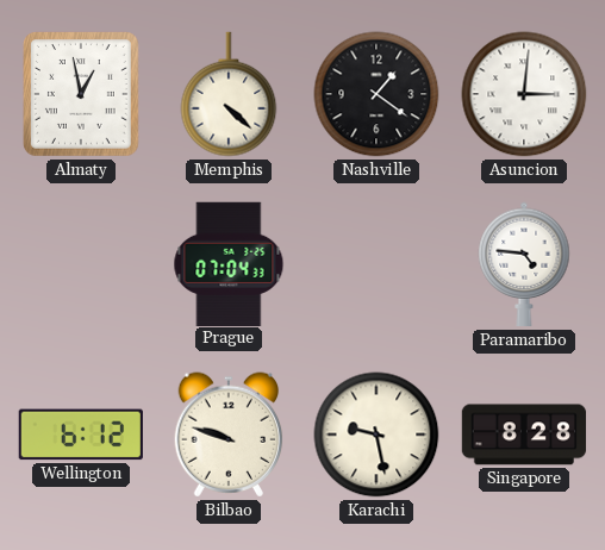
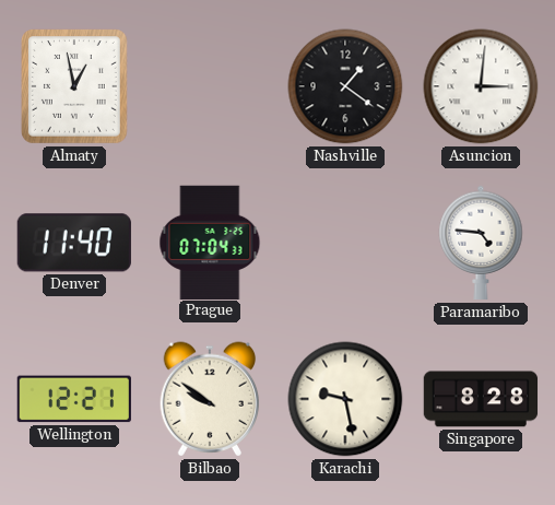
Memphis: 4:22 -> none
Denver: none -> 11:40
Wellington: 6:12 -> 12:21
Bilbao: 9:48 -> 9:51
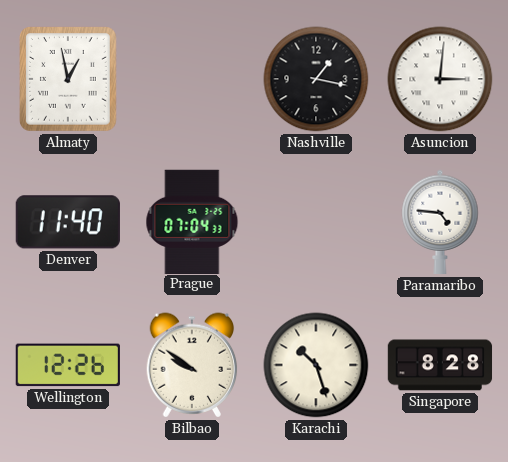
Nashville: 1:21 -> 1:17
Wellington: 12:21 -> 12:26
Karachi: 9:28 -> 10:27
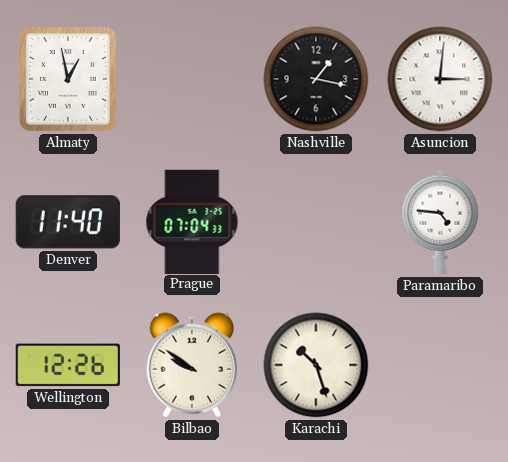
Singapore: 8:28 -> none
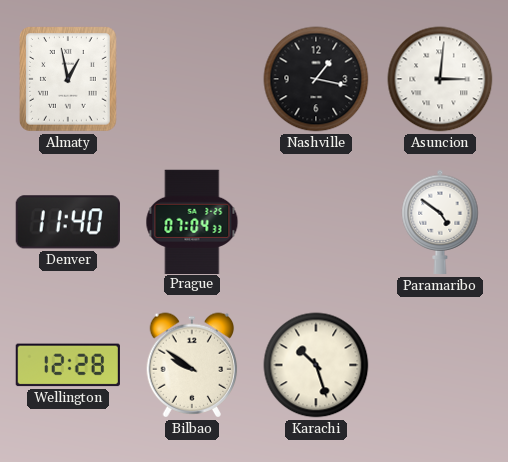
Paramaribo: 4:46 -> 4:51
Wellington: 12:26 -> 12:28
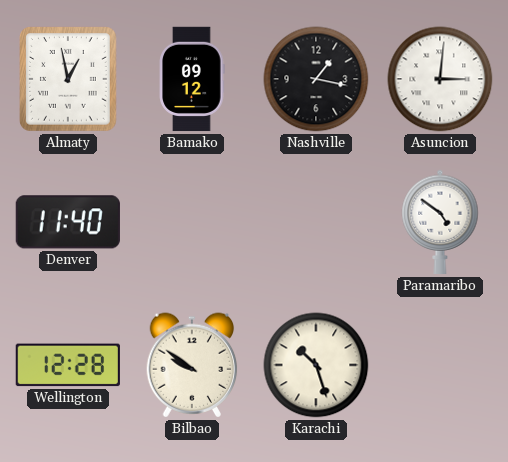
Bamako: none -> 09:12
Prague: 07:04 -> none
